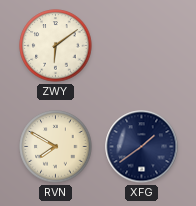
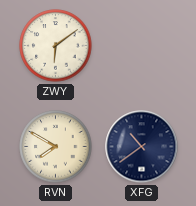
XFG: 1:39 -> 10:39
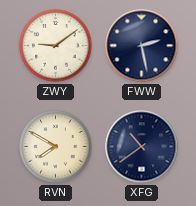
ZWY: 6:09 -> 9:09
FWW: none -> 2:28
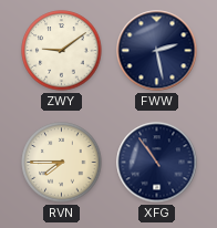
RVN: 7:50 -> 7:45
XFG: 10:39 -> 10:54
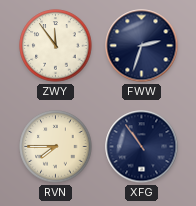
ZWY: 9:09 -> 11:54
FWW: 2:28 -> 2:33
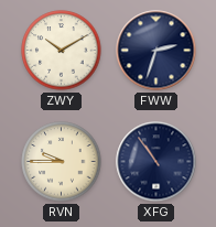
ZWY: 11:54 -> 10:10
RVN: 7:45 -> 9:45
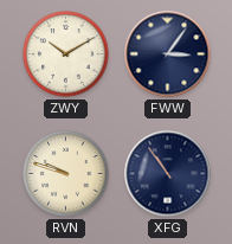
FWW: 2:33 -> 3:06
RVN: 9:45 -> 9:48
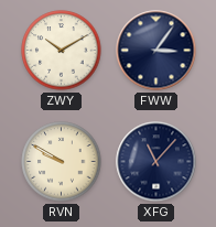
RVN: 9:48 -> 9:50
XFG: 10:54 -> 11:07
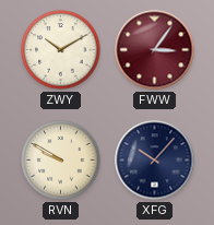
FWW dial: navy -> burgundy
XFG: 11:07 -> 10:07
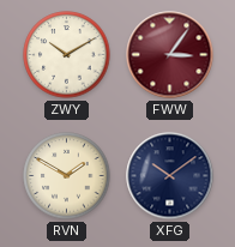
RVN: 9:50 -> 1:50
XFG: 10:07 -> 10:09
